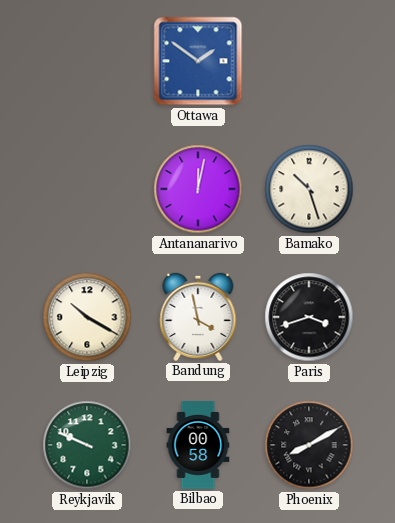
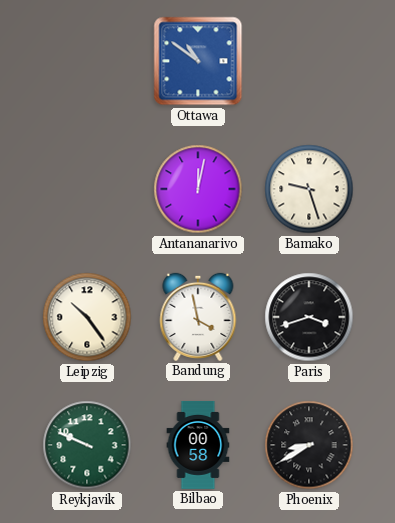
Ottawa: 1:51 -> 10:51
Bamako: 10:27 -> 9:27
Leipzig: 10:20 -> 10:24
Phoenix: 8:10 -> 8:40
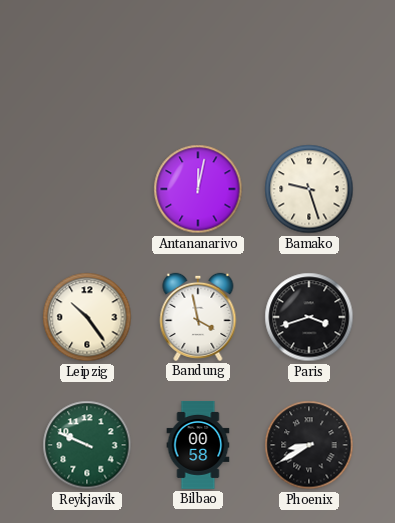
Ottawa: 10:51 -> none
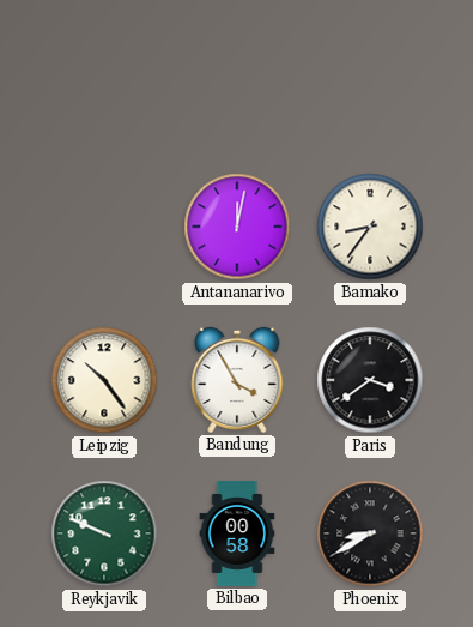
Bamako: 9:27 -> 8:36
Bandung: 3:58 -> 3:55
Paris: 3:42 -> 3:39
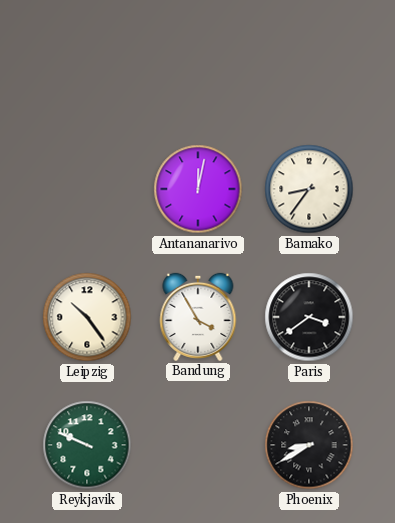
Bilbao: 00:58 -> none
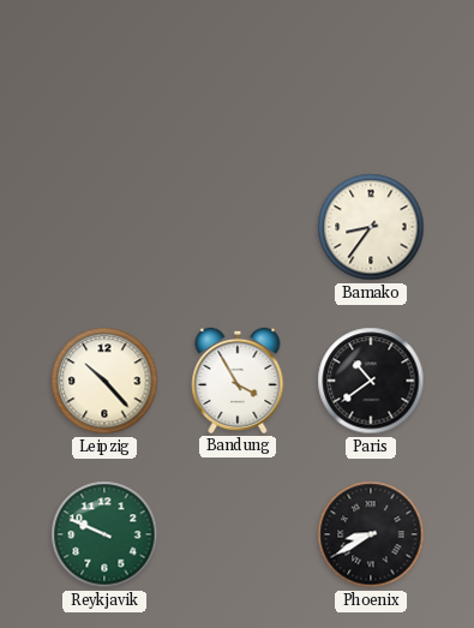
Antananarivo: 12:02 -> none
Leipzig: 10:24 -> 10:23
Paris: 3:39 -> 10:39
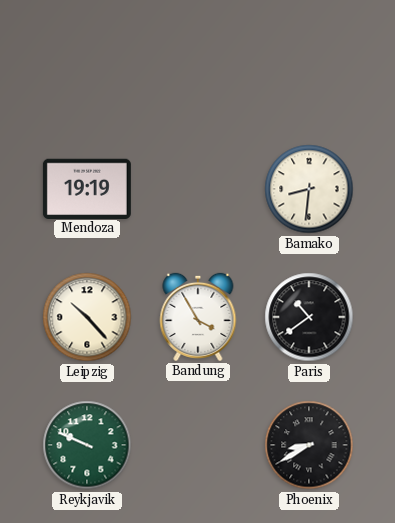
Mendoza: none -> 19:19
Bamako: 8:36 -> 8:31
